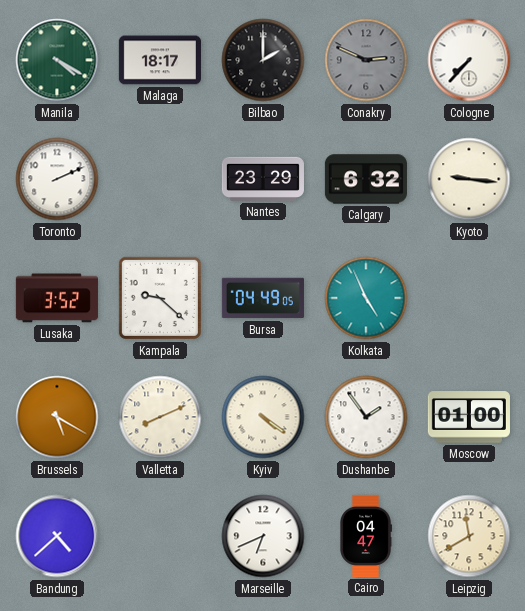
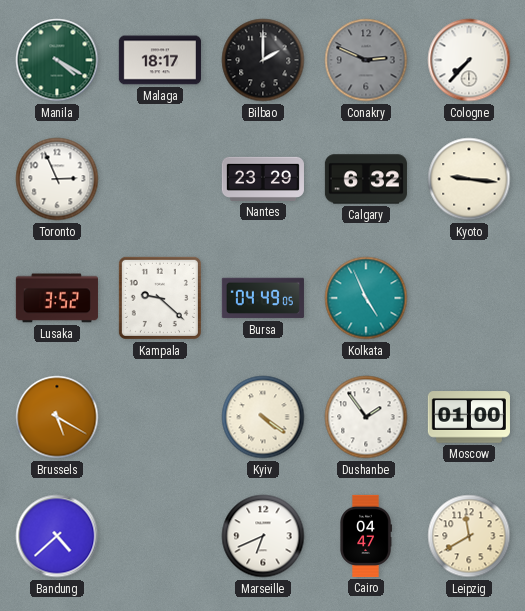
Toronto: 2:11 -> 2:56
Valletta: 8:11 -> none
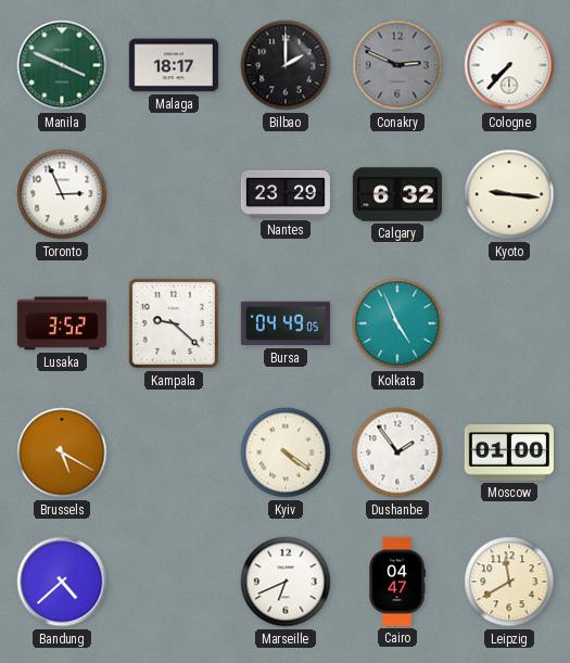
Manila: 4:20 -> 3:49
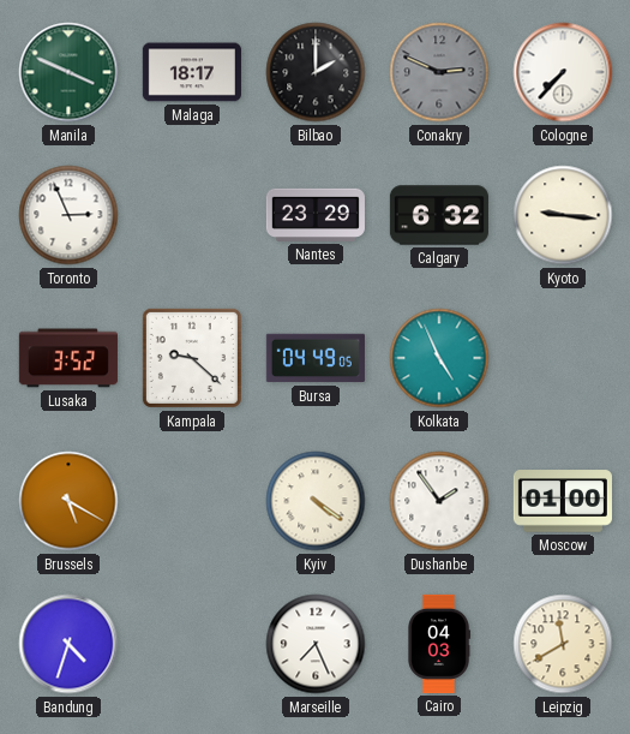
Bandung: 4:38 -> 4:33
Marseille: 6:41 -> 7:26
Cairo: 04:47 -> 04:03
